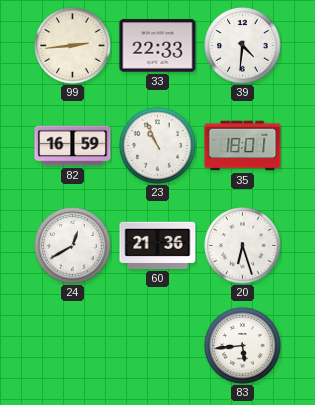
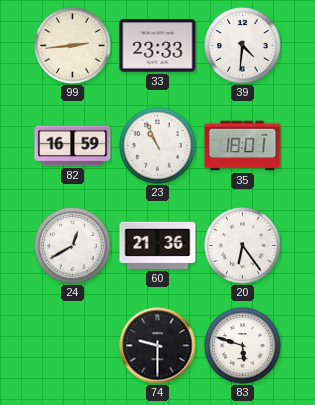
33: 22:33 -> 23:33
20: 6:27 -> 6:24
74: none -> 9:30
83: 5:44 -> 5:48
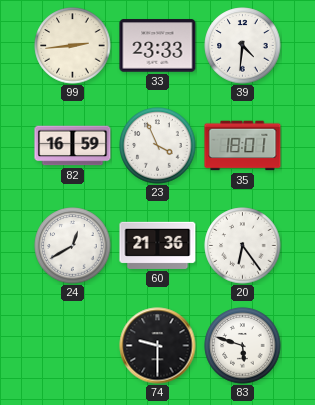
23: 10:56 -> 3:56
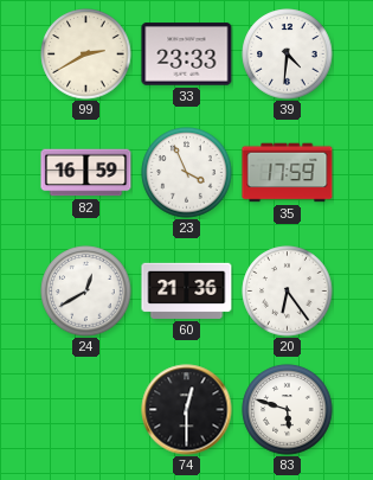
99: 2:44 -> 2:40
35: 18:01 -> 17:59
74: 9:30 -> 12:30
